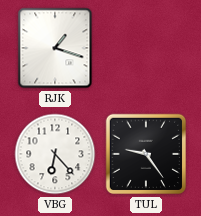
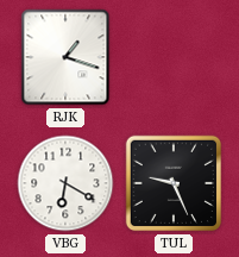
VBG: 6:23 -> 6:20
TUL: 9:24 -> 9:26
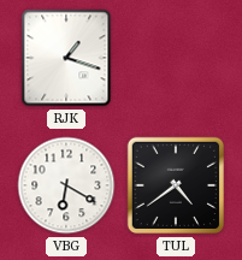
TUL: 9:26 -> 4:39
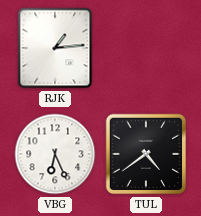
RJK: 1:18 -> 1:14
VBG: 6:20 -> 6:26
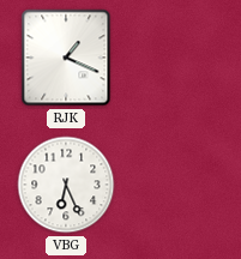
RJK: 1:14 -> 1:19
TUL: 4:39 -> none
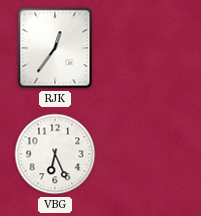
RJK: 1:19 -> 12:36
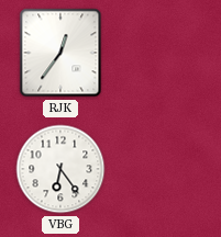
VBG: 6:26 -> 6:24
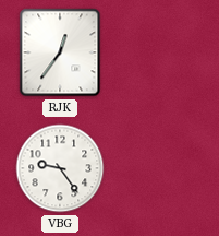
VBG: 6:24 -> 9:24
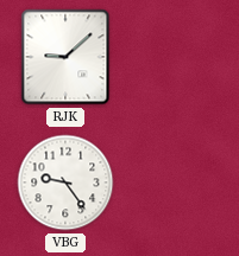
RJK: 12:36 -> 9:08
